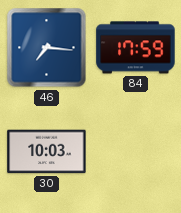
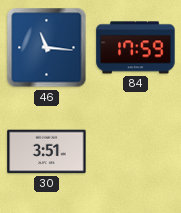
46: 7:16 -> 11:16
30: 10:03 -> 3:51
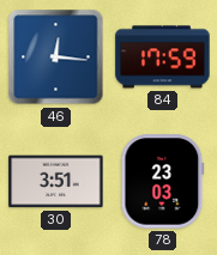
46: 11:16 -> 12:16
78: none -> 23:03
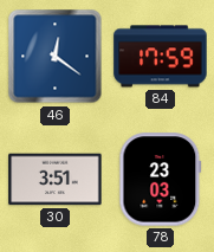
46: 12:16 -> 12:21
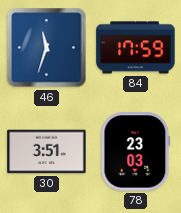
46: 12:21 -> 11:33
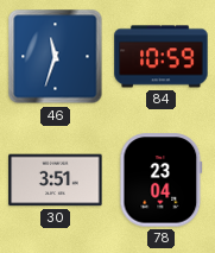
84: 17:59 -> 10:59
78: 23:03 -> 23:04
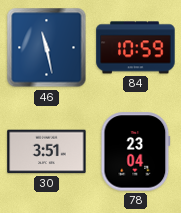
46: 11:33 -> 11:28
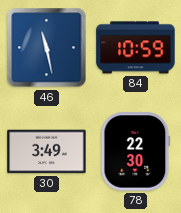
30: 3:51 -> 3:49
78: 23:04 -> 22:30
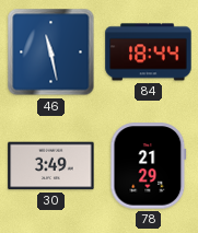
84: 10:59 -> 18:44
78: 22:30 -> 21:29
